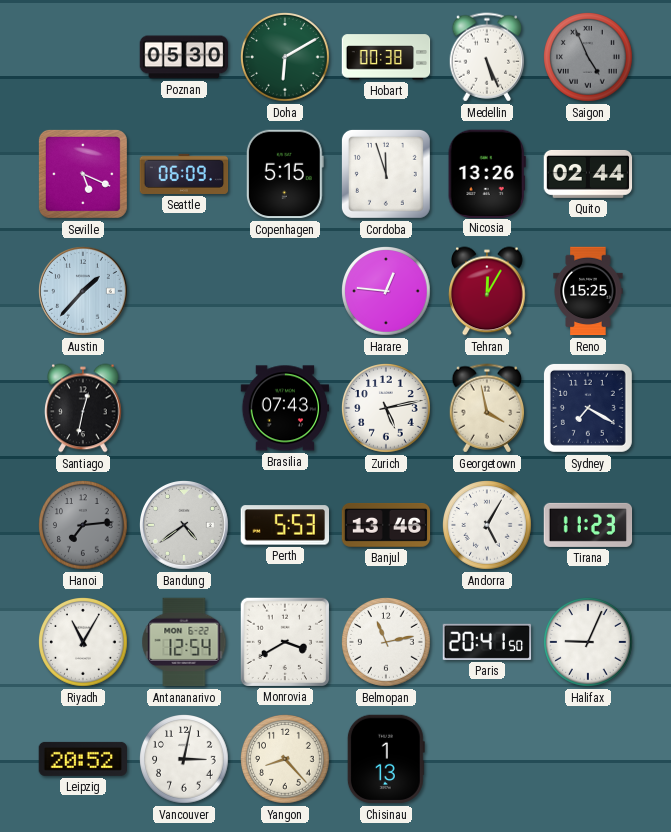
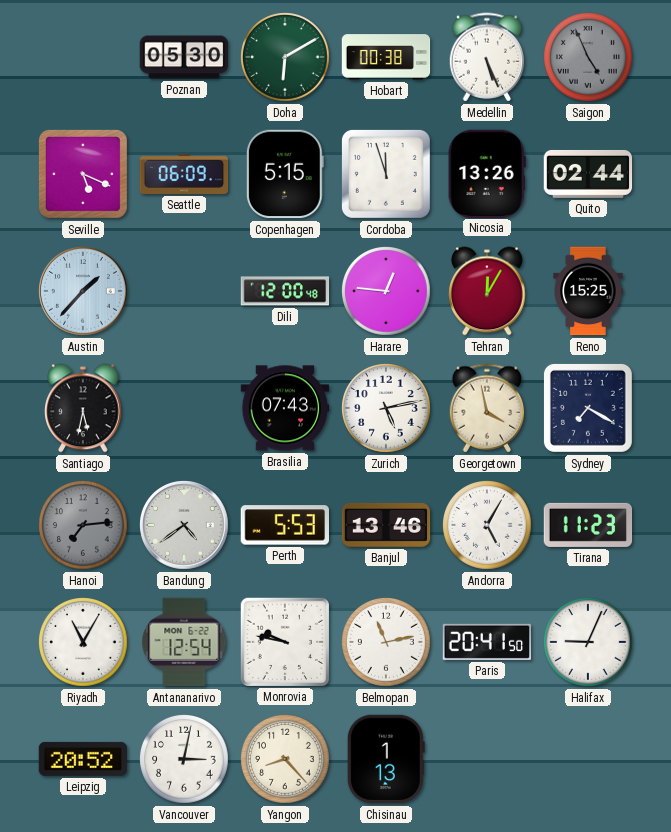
Dili: none -> 12:00
Santiago: 12:32 -> 5:32
Monrovia: 3:40 -> 9:47
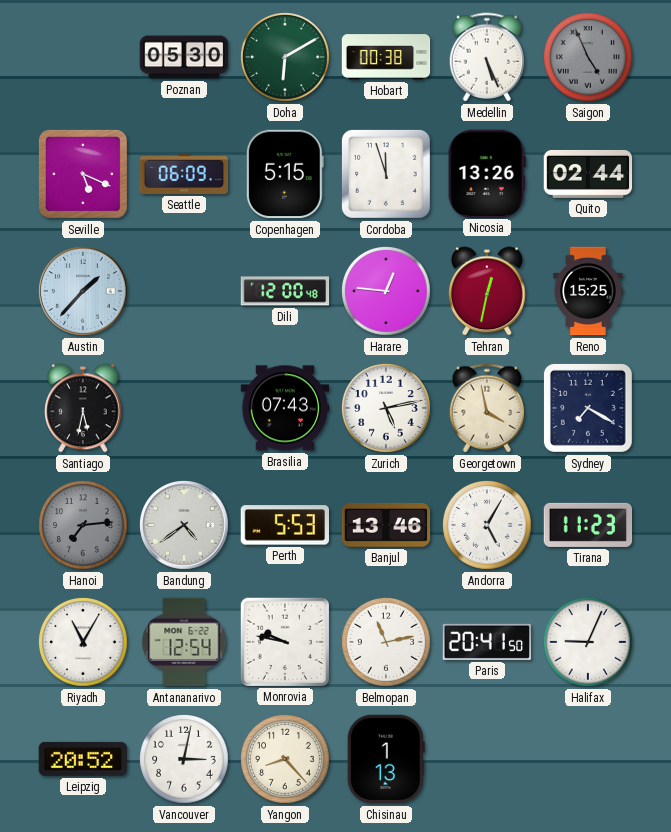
Tehran: 12:05 -> 12:32
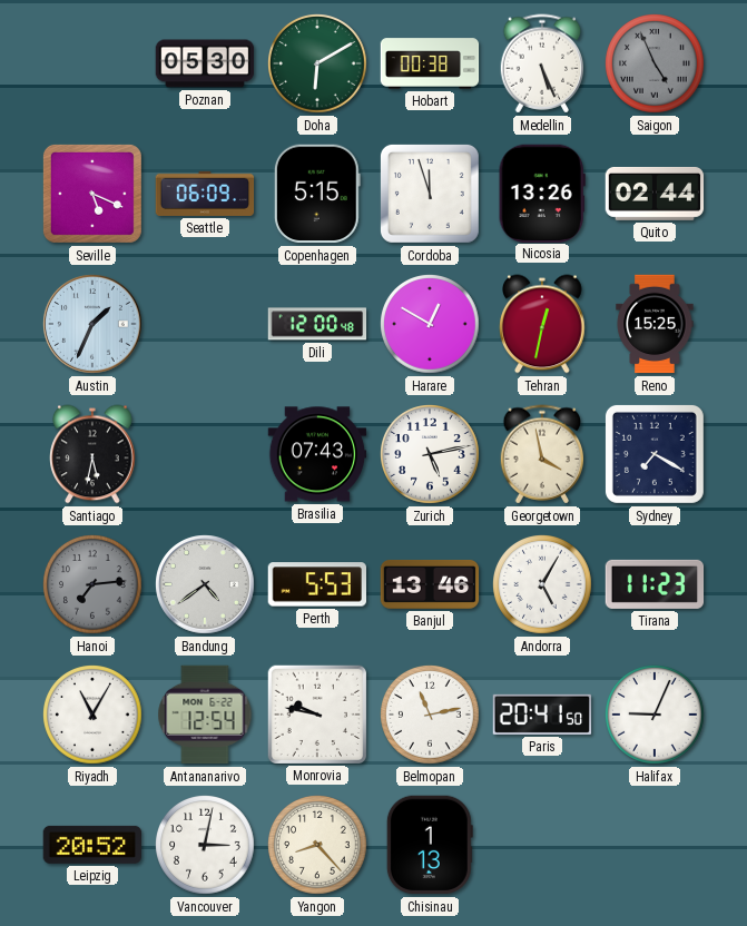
Austin: 1:37 -> 1:34
Harare: 12:46 -> 12:50
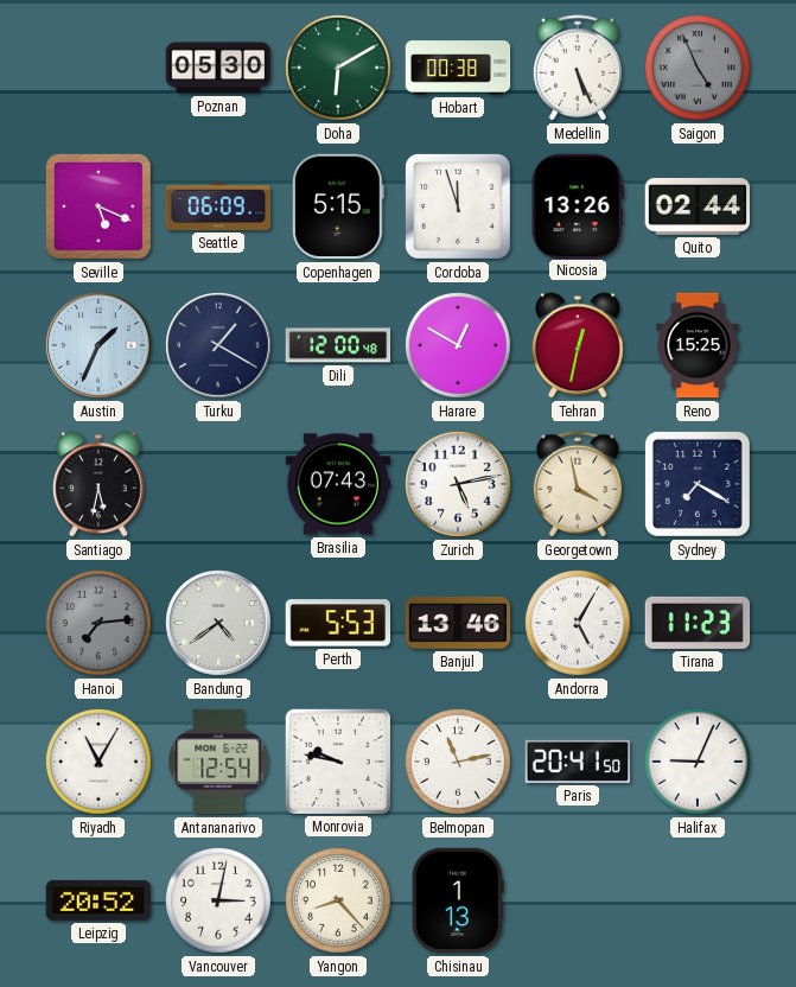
Turku: none -> 1:20
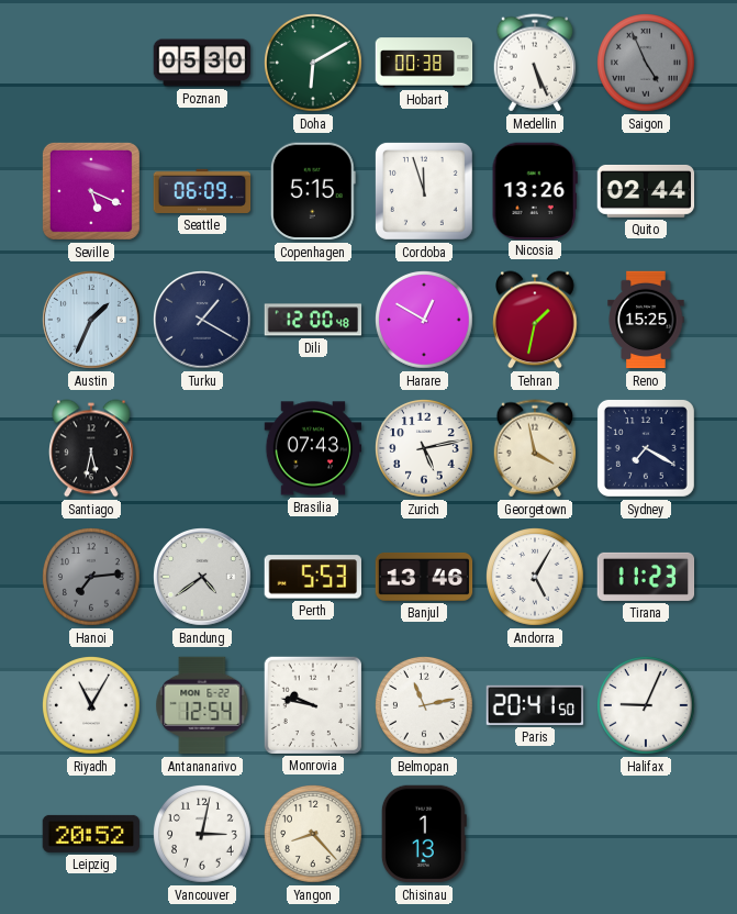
Tehran: 12:32 -> 1:32
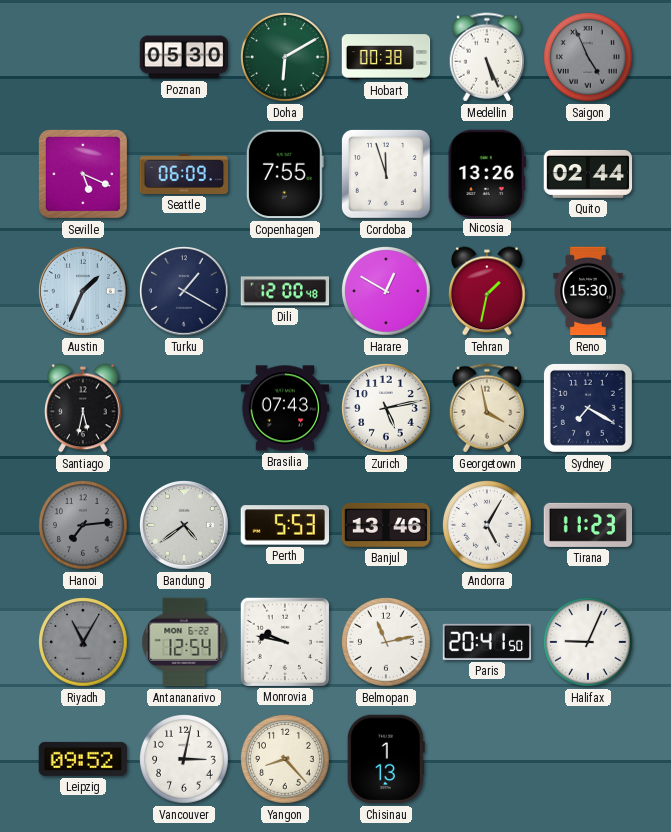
Copenhagen: 5:15 -> 7:55
Reno: 15:25 -> 15:30
Riyadh dial: white -> grey
Leipzig: 20:52 -> 09:52
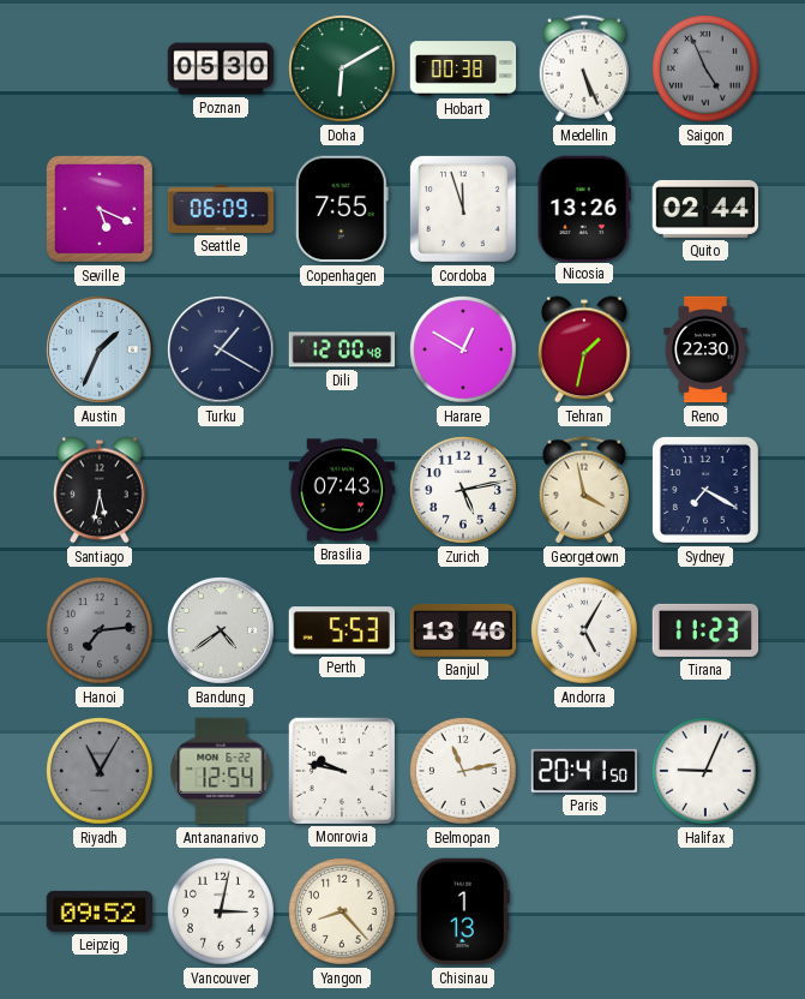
Reno: 15:30 -> 22:30
